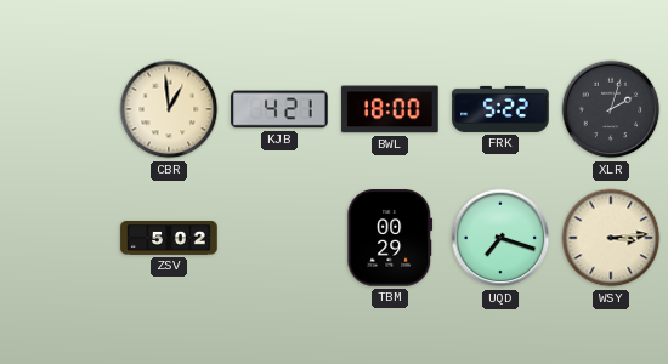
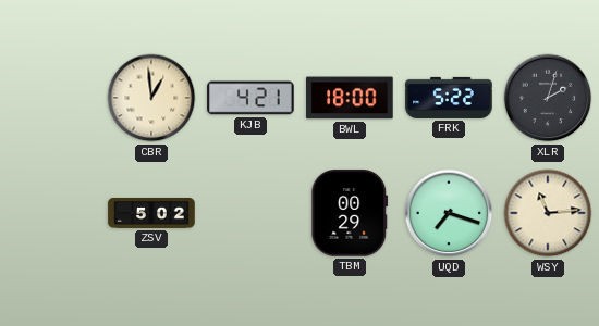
WSY: 3:14 -> 11:14
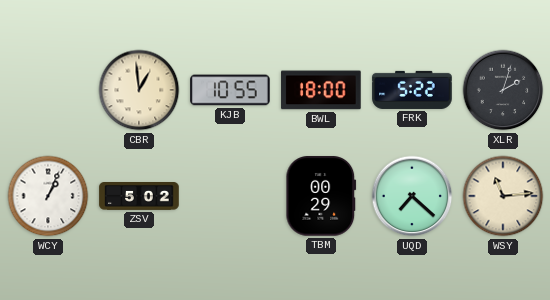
KJB: 4:21 -> 10:55
WCY: none -> 1:04
UQD: 7:18 -> 7:22
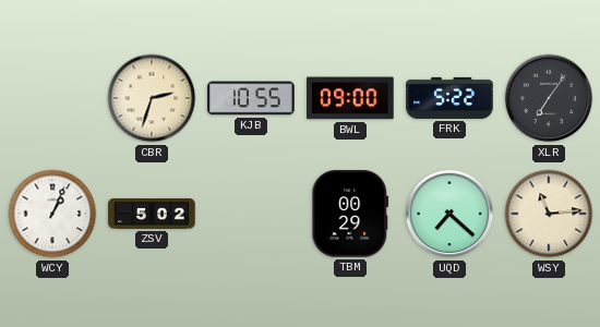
CBR: 12:59 -> 2:33
BWL: 18:00 -> 09:00
XLR: 2:03 -> 7:06
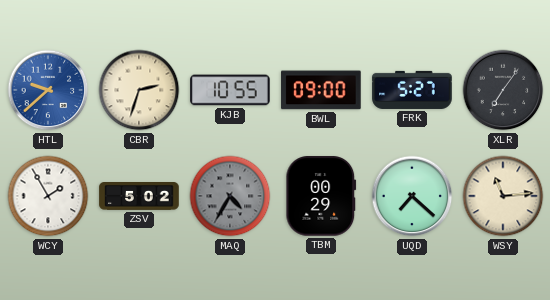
HTL: none -> 9:38
FRK: 5:22 -> 5:27
WCY: 1:04 -> 1:55
MAQ: none -> 4:35
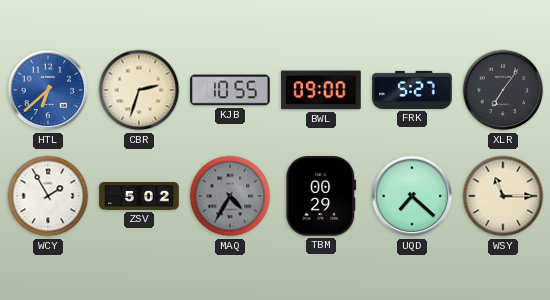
HTL: 9:38 -> 6:38
WSY: 11:14 -> 11:15
